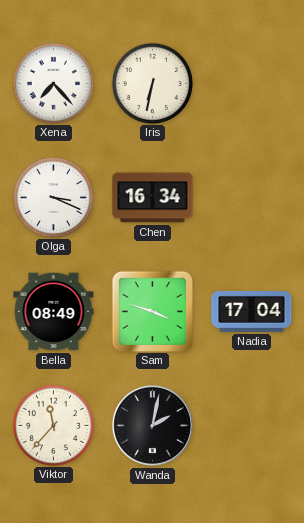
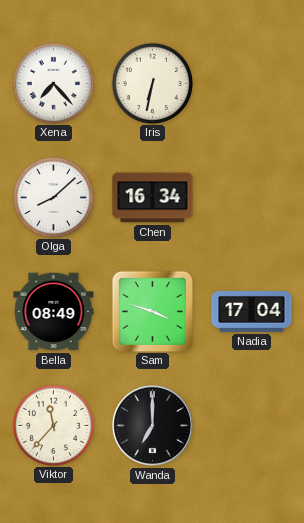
Olga: 3:19 -> 8:08
Wanda: 2:02 -> 7:00
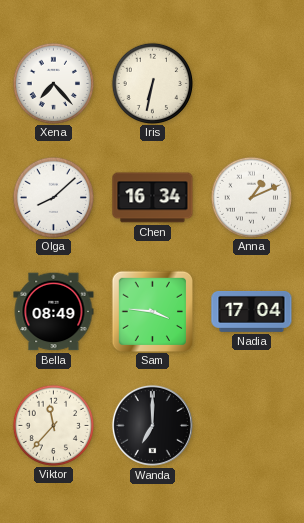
Anna: none -> 1:11
Sam: 3:48 -> 3:46
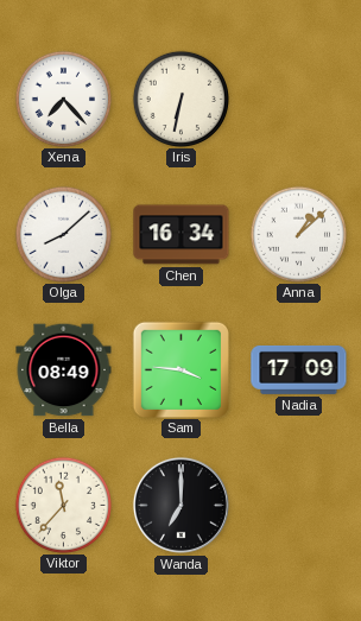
Anna: 1:11 -> 1:08
Nadia: 17:04 -> 17:09
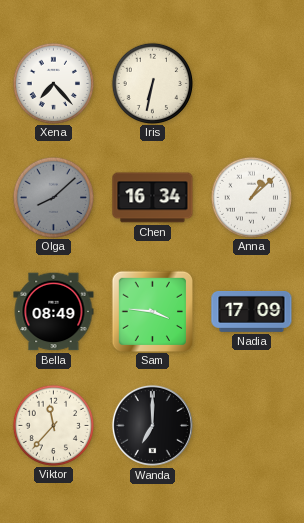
Olga dial: white -> grey
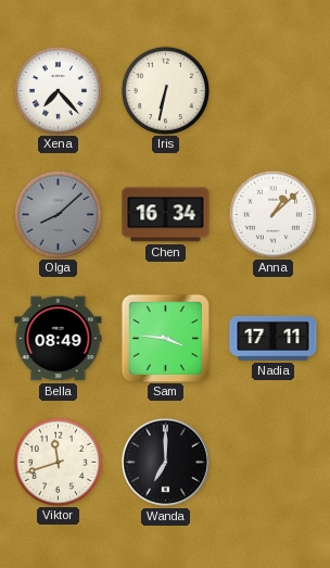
Nadia: 17:09 -> 17:11
Viktor: 11:37 -> 11:42
